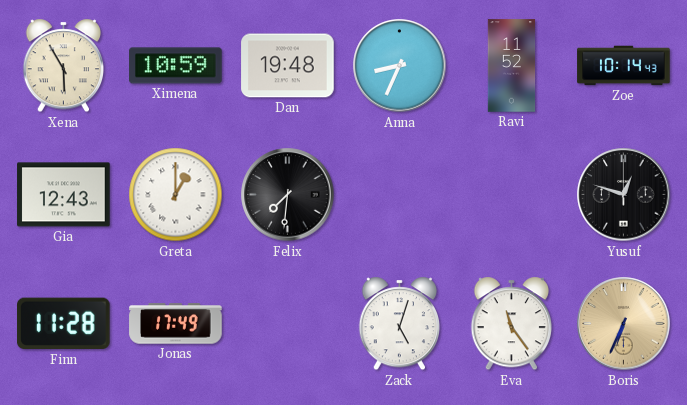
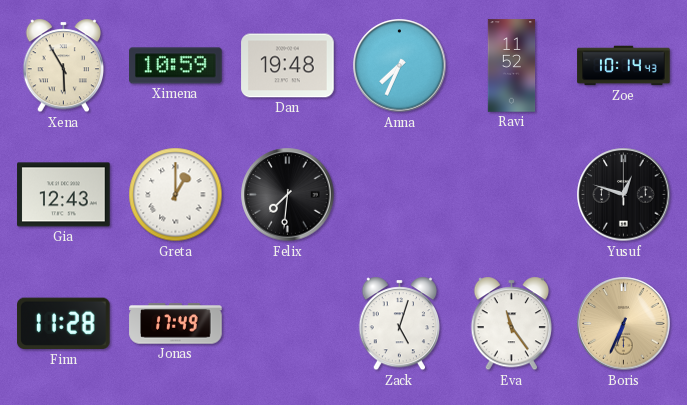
Anna: 8:34 -> 7:34
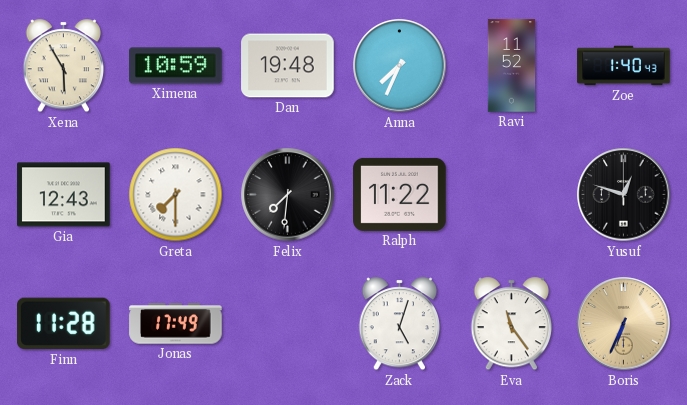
Zoe: 10:14 -> 1:40
Greta: 1:00 -> 7:30
Ralph: none -> 11:22
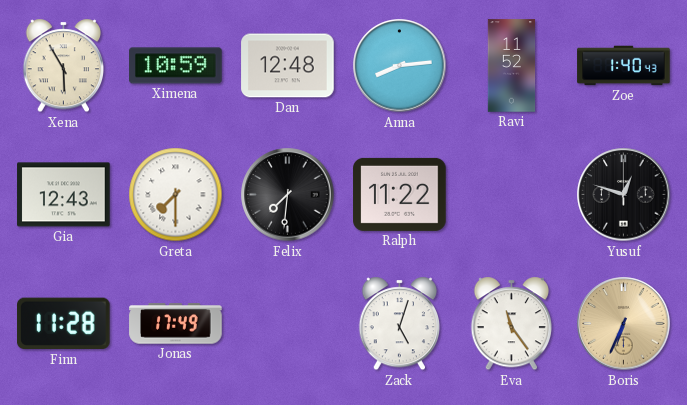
Dan: 19:48 -> 12:48
Anna: 7:34 -> 8:14
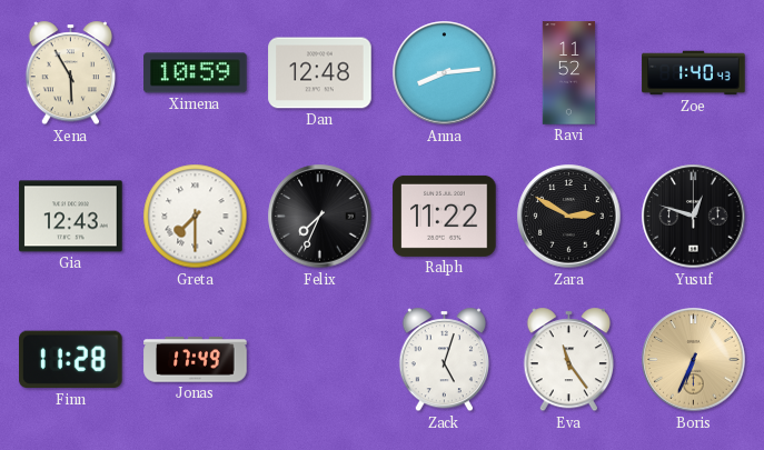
Felix: 7:31 -> 7:34
Zara: none -> 2:50
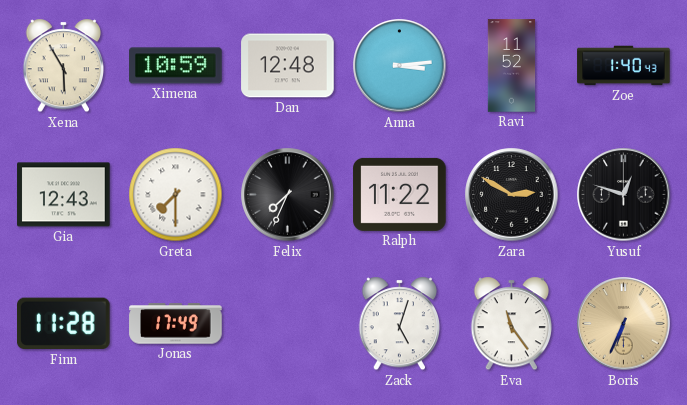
Anna: 8:14 -> 3:14
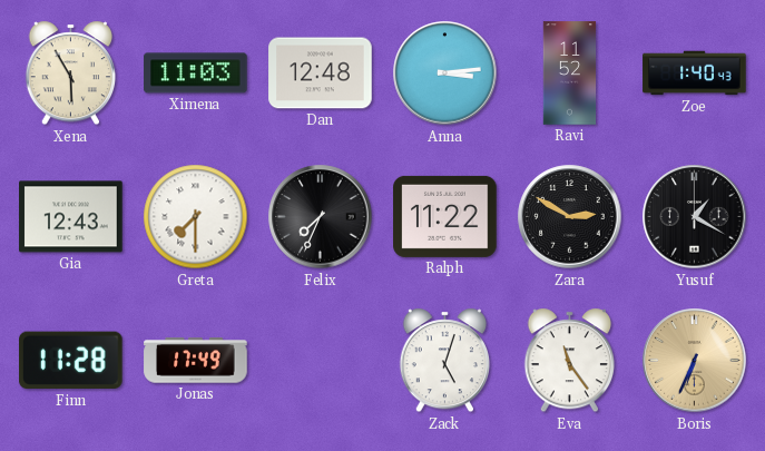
Ximena: 10:59 -> 11:03
Yusuf: 12:48 -> 1:20
